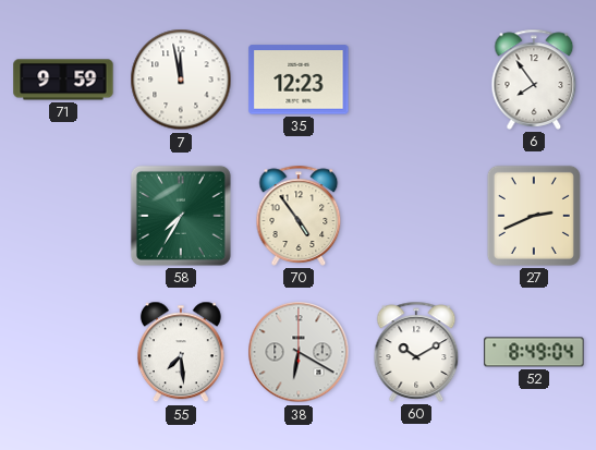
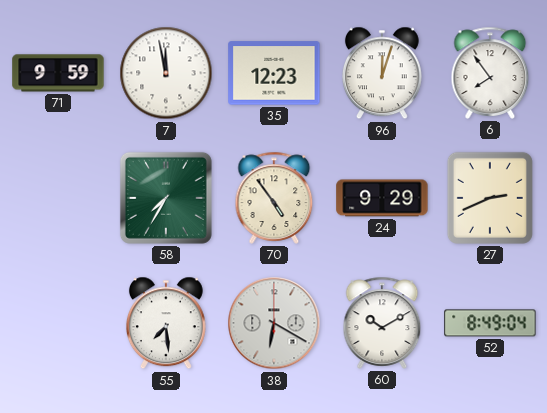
96: none -> 12:03
24: none -> 9:29
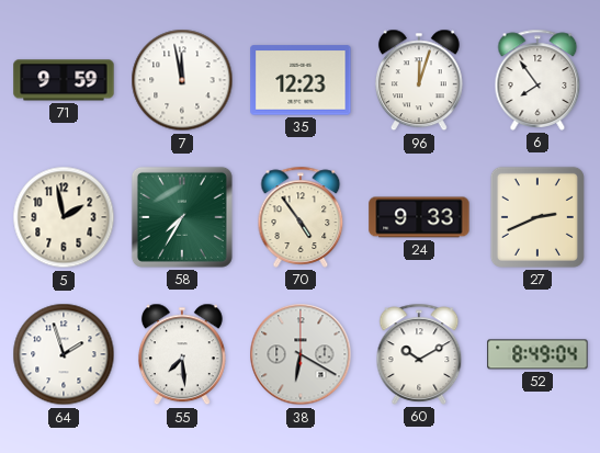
5: none -> 1:58
24: 9:29 -> 9:33
64: none -> 1:57
